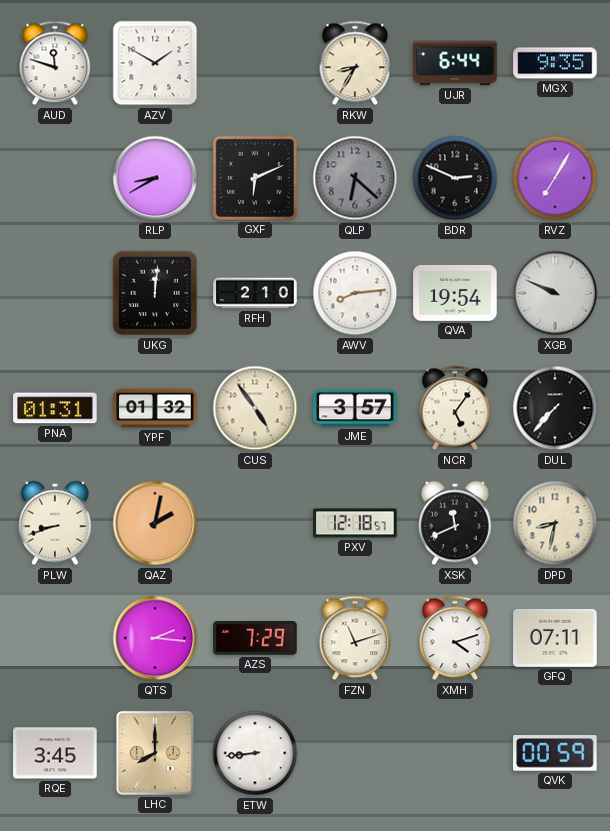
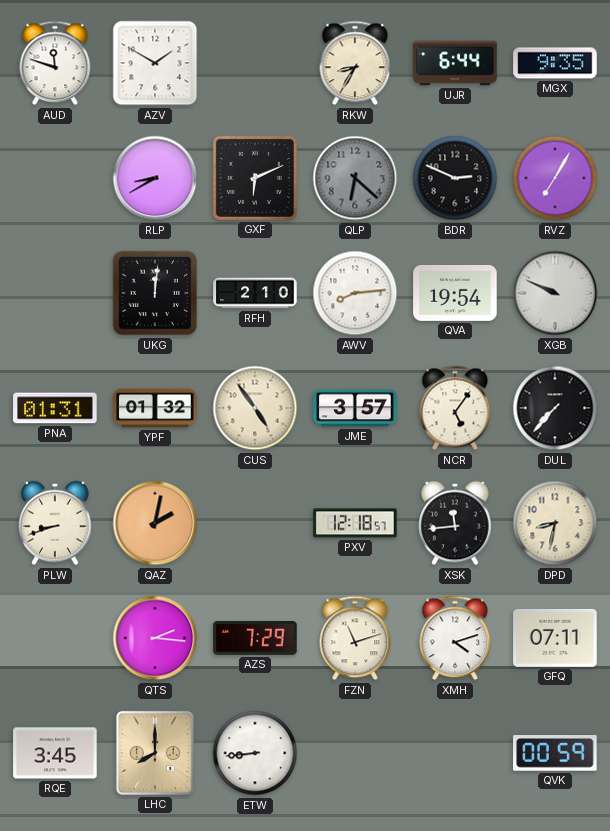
XSK: 11:41 -> 11:44
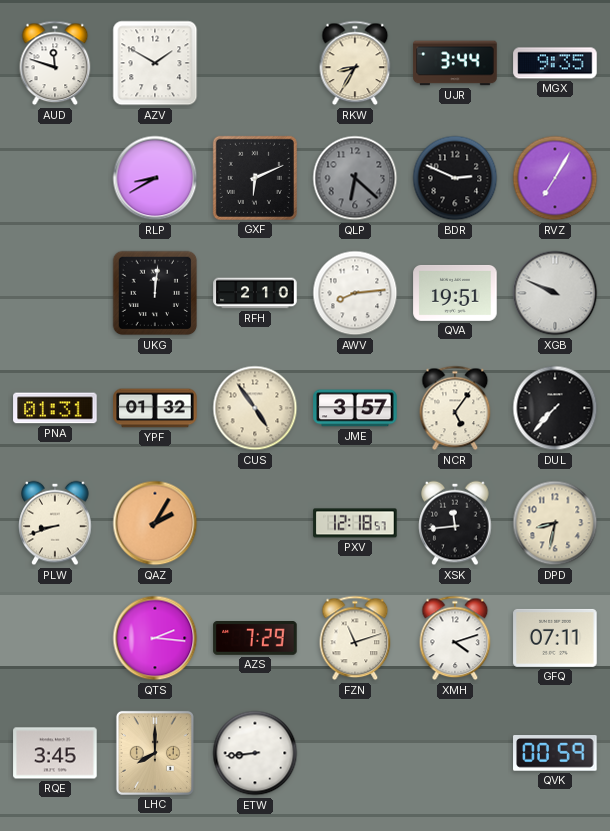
UJR: 6:44 -> 3:44
QVA: 19:54 -> 19:51
QAZ: 2:02 -> 2:05
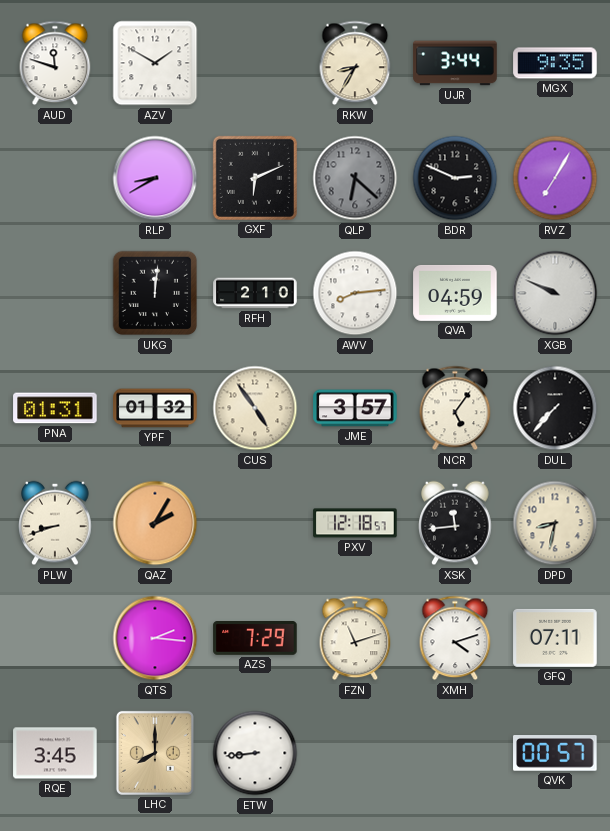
QVA: 19:51 -> 04:59
QVK: 00:59 -> 00:57
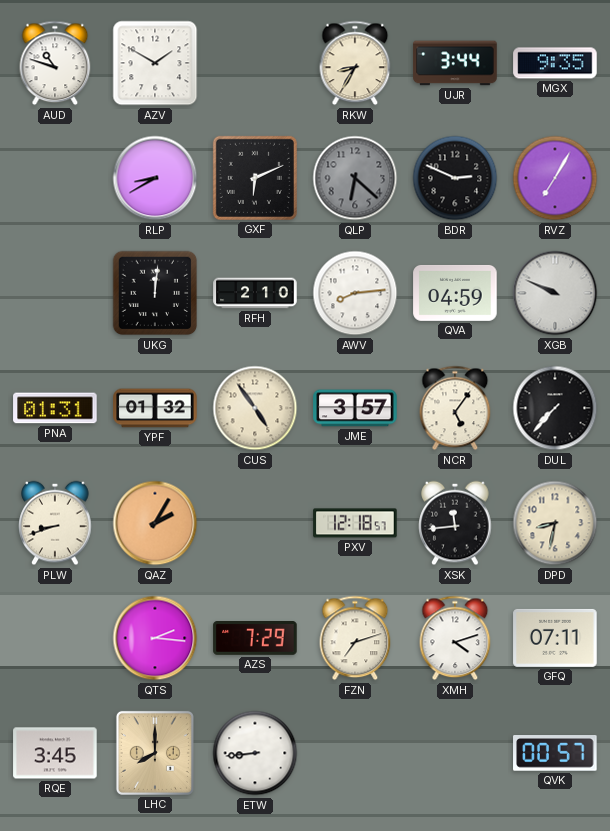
AUD: 11:48 -> 10:48
FZN: 11:12 -> 7:12
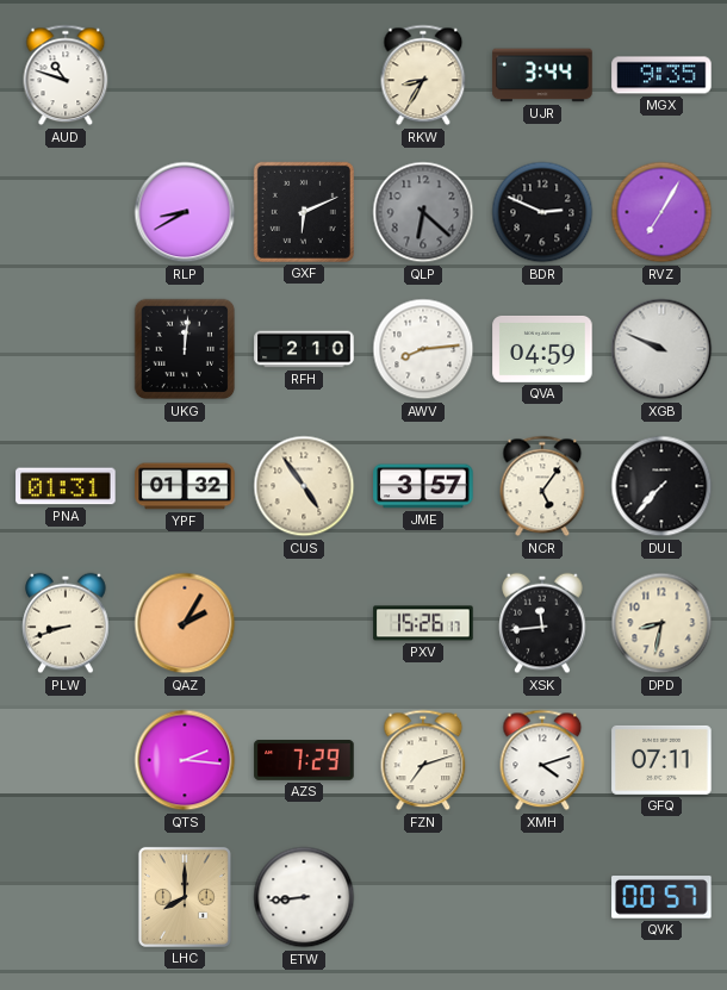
AZV: 1:50 -> none
PXV: 12:18 -> 15:26
RQE: 3:45 -> none
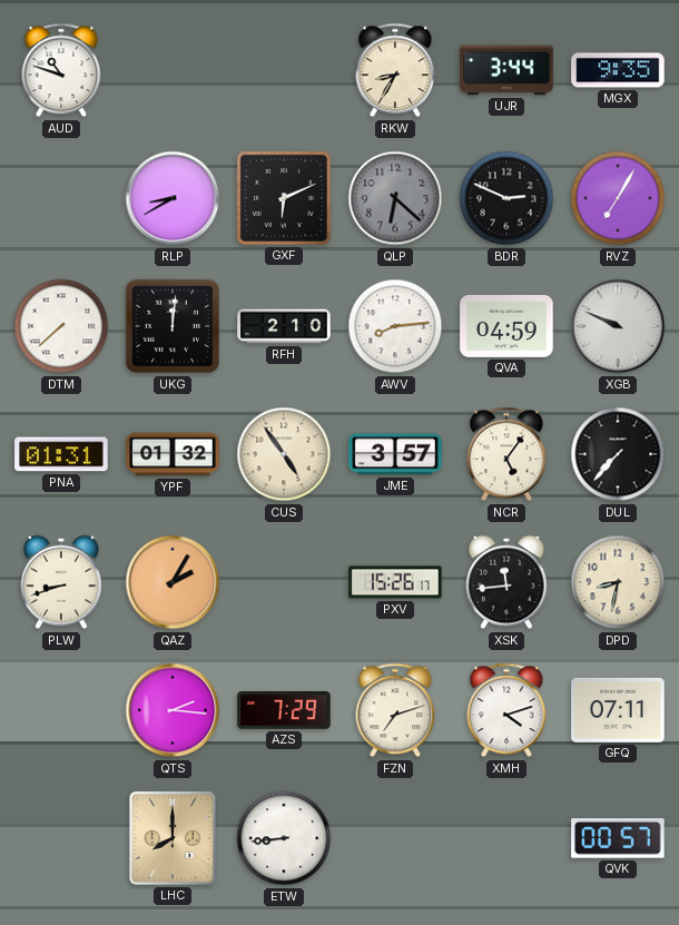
DTM: none -> 7:38
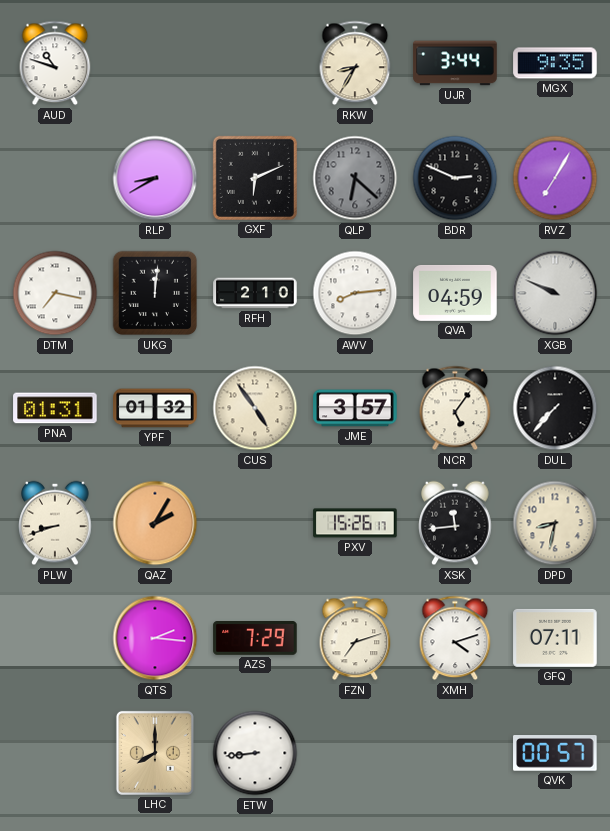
DTM: 7:38 -> 7:17
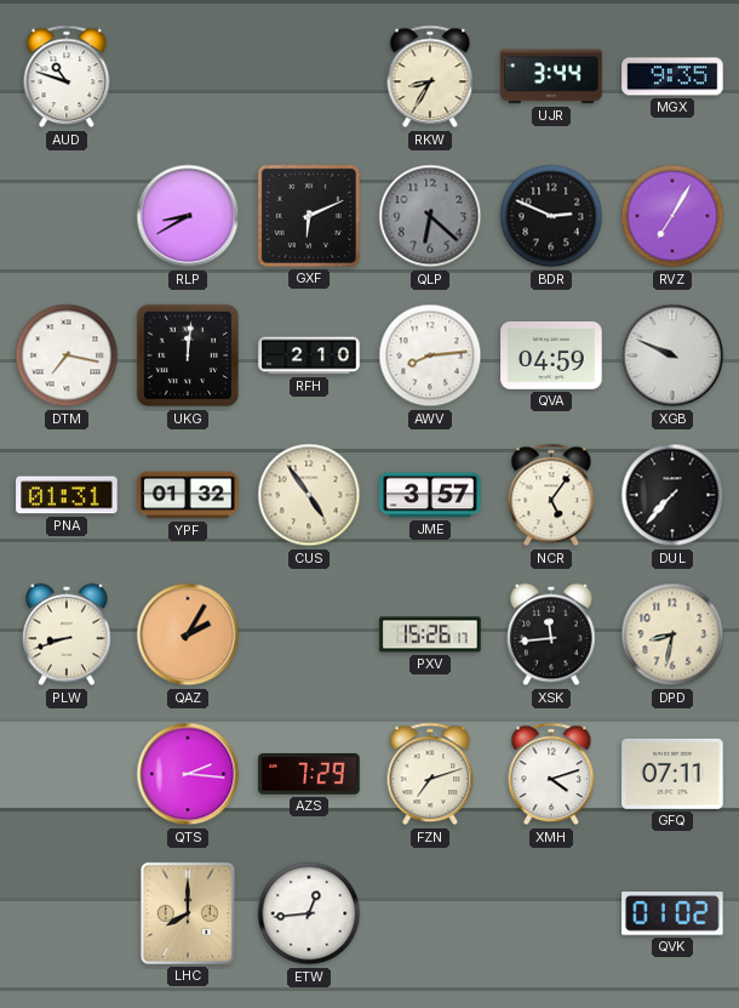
ETW: 8:44 -> 12:44
QVK: 00:57 -> 01:02
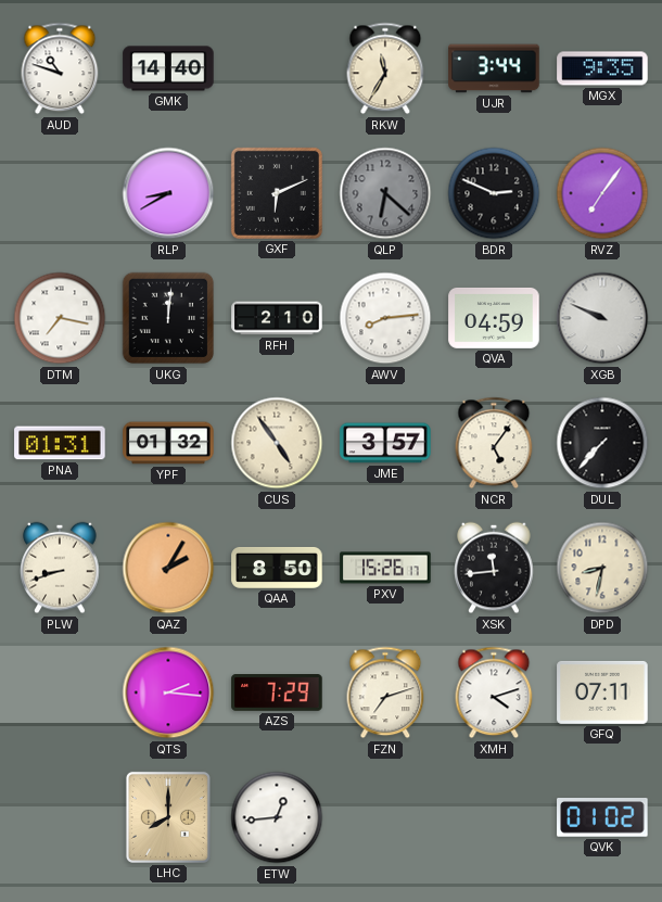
GMK: none -> 14:40
RKW: 8:35 -> 11:35
RVZ: 7:05 -> 7:06
QAA: none -> 8:50
